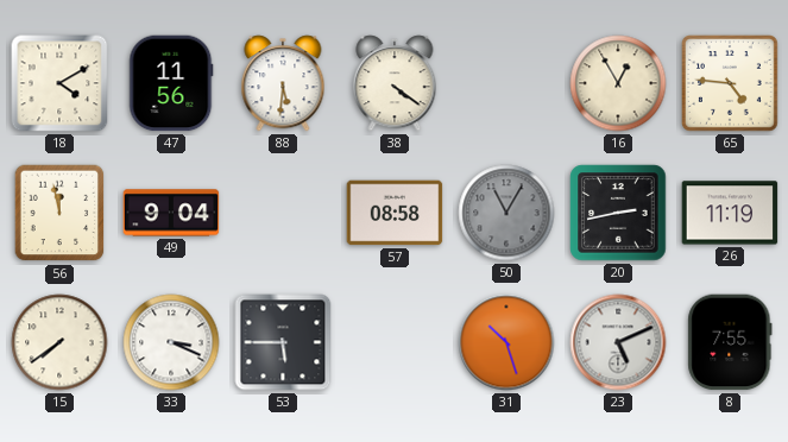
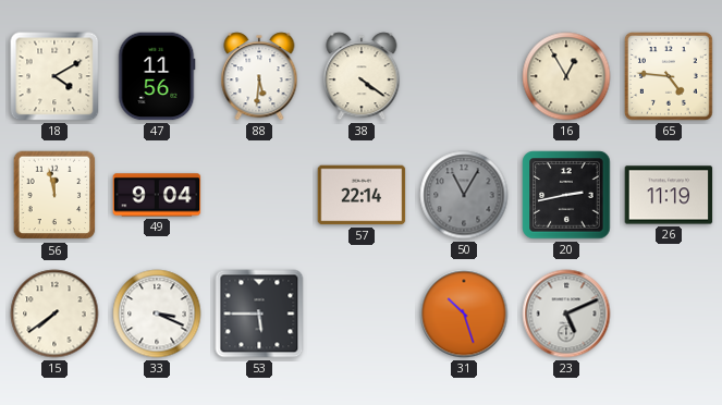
57: 08:58 -> 22:14
8: 7:55 -> none
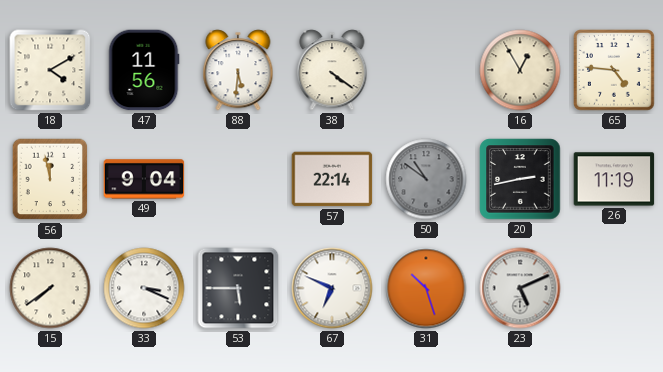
50: 11:05 -> 10:51
67: none -> 6:49
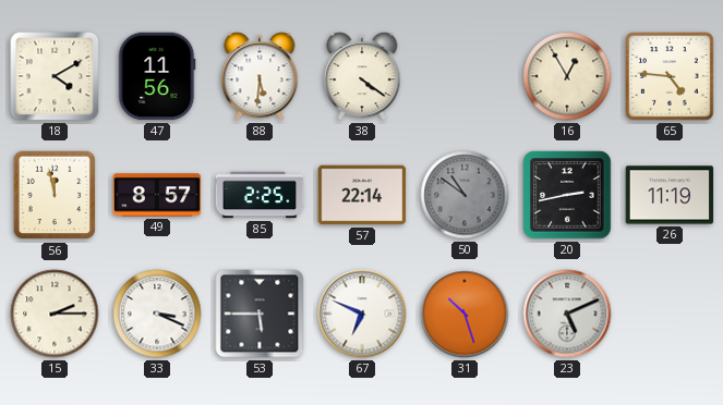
49: 9:04 -> 8:57
85: none -> 2:25
15: 7:39 -> 2:15
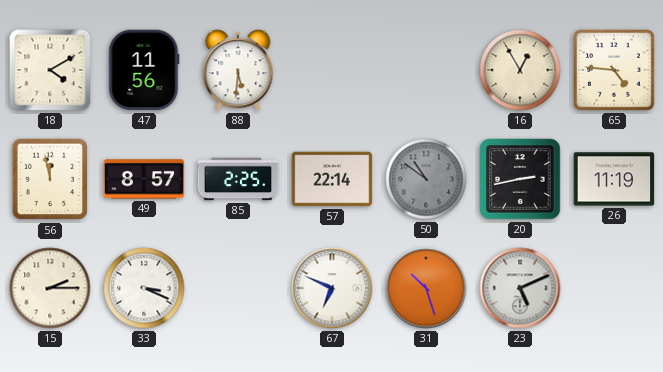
38: 4:21 -> none
53: 5:45 -> none
